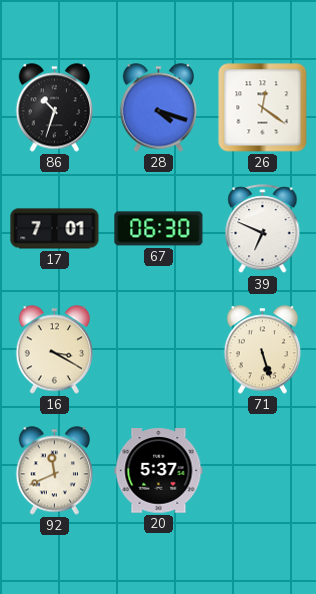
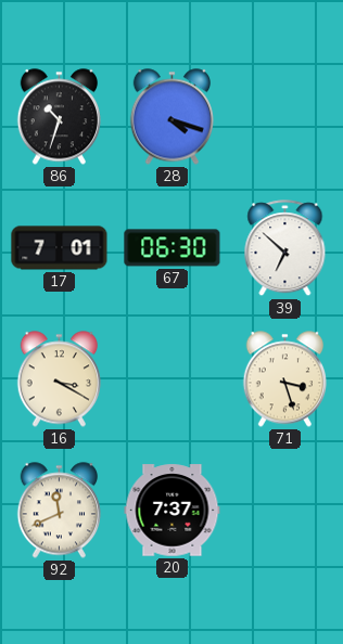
26: 12:21 -> none
39: 6:49 -> 6:52
71: 5:27 -> 3:27
20: 5:37 -> 7:37
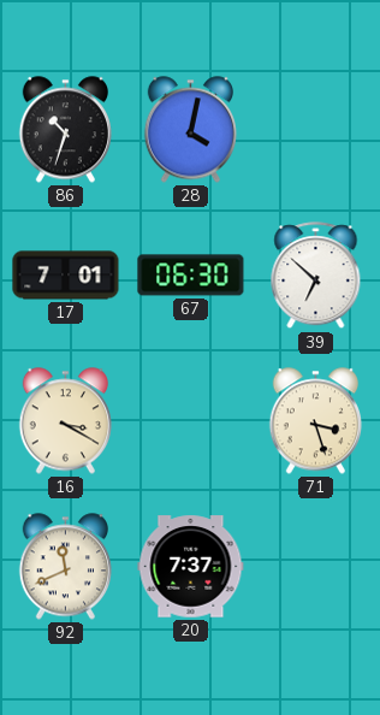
28: 4:18 -> 4:02
